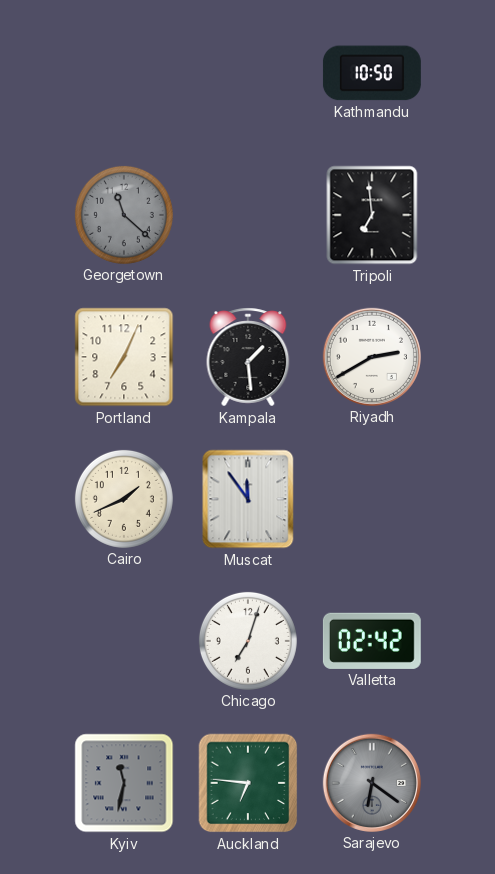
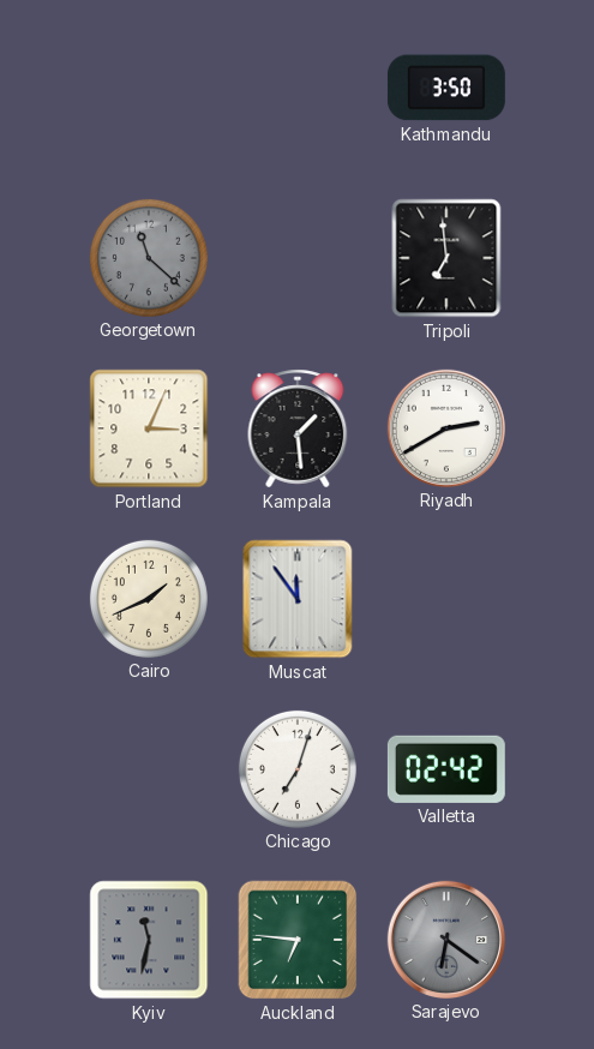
Kathmandu: 10:50 -> 3:50
Portland: 7:04 -> 3:04
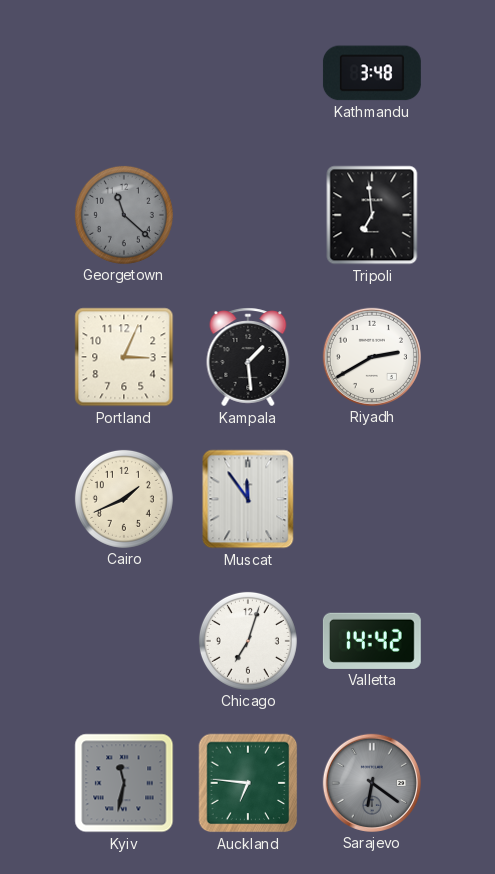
Kathmandu: 3:50 -> 3:48
Valletta: 02:42 -> 14:42
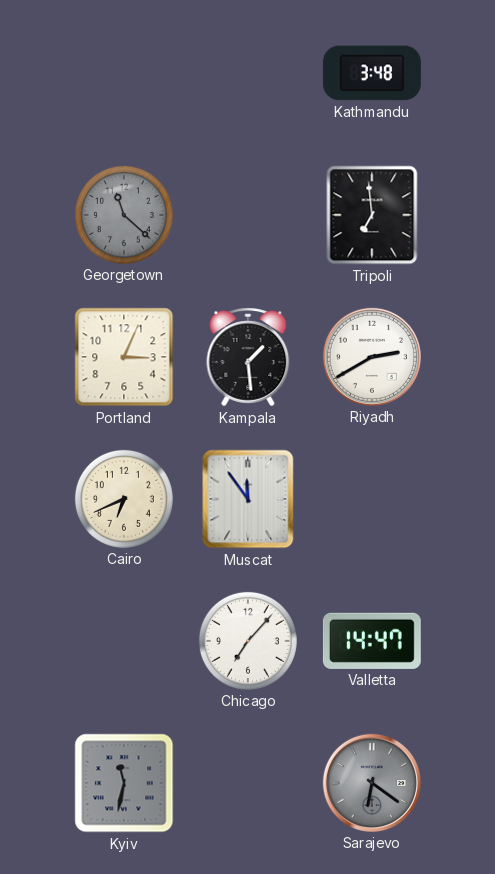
Cairo: 1:41 -> 6:41
Chicago: 7:03 -> 7:07
Valletta: 14:42 -> 14:47
Auckland: 6:46 -> none
